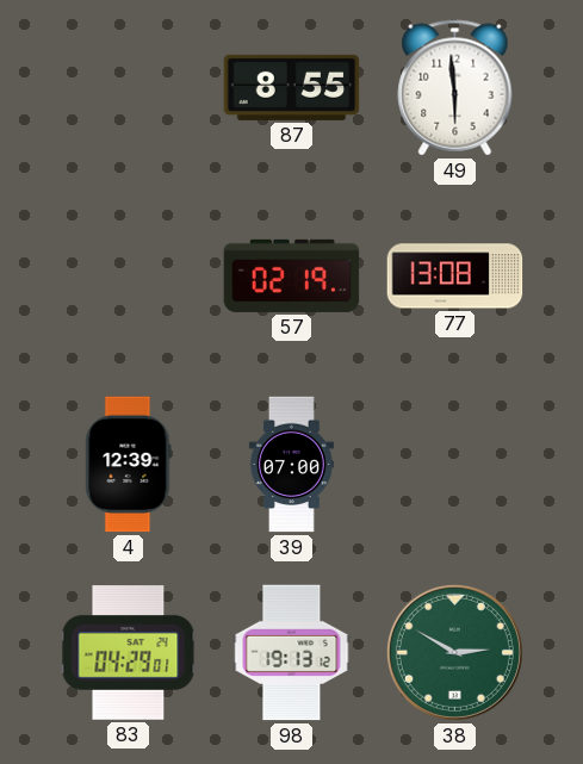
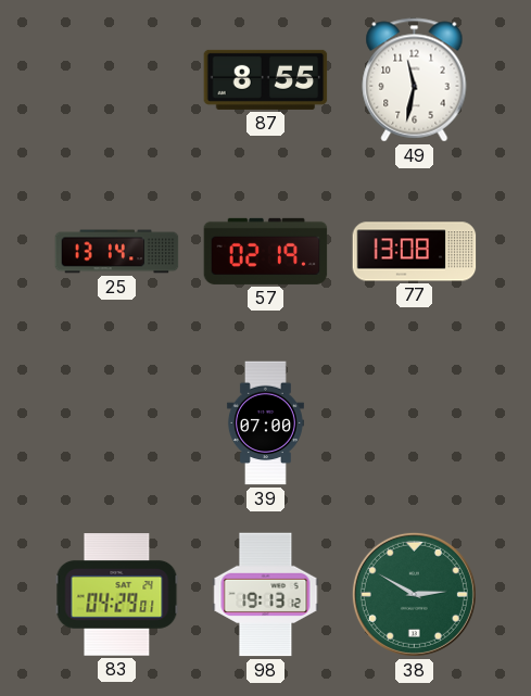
49: 5:59 -> 11:32
25: none -> 13:14
4: 12:39 -> none
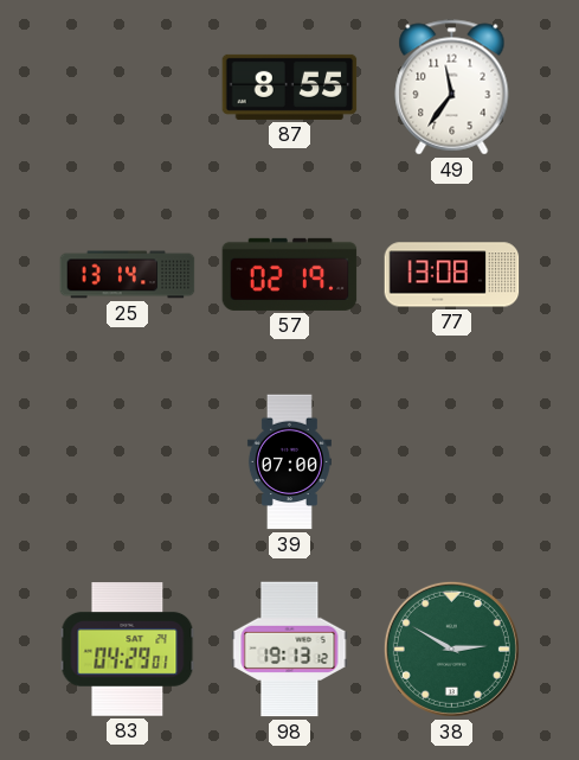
49: 11:32 -> 11:36
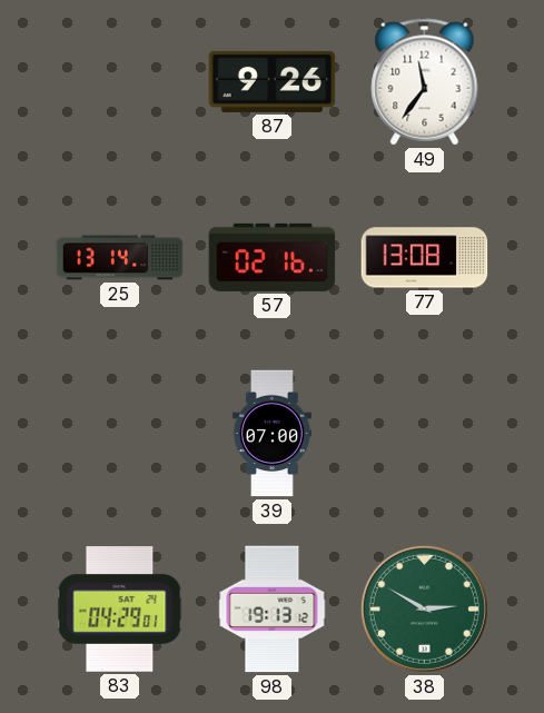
87: 8:55 -> 9:26
57: 02:19 -> 02:16
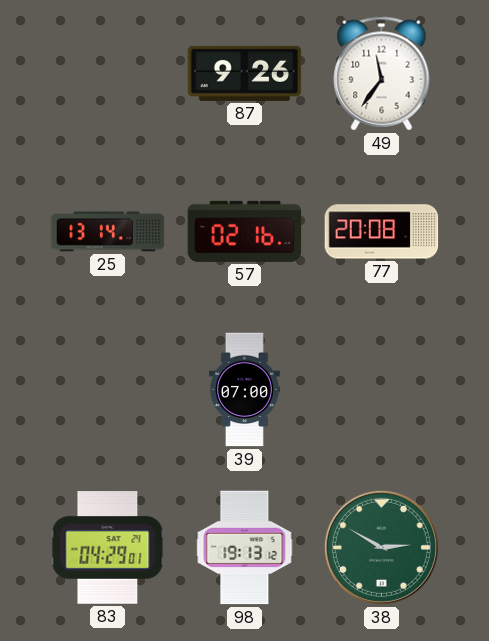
77: 13:08 -> 20:08
